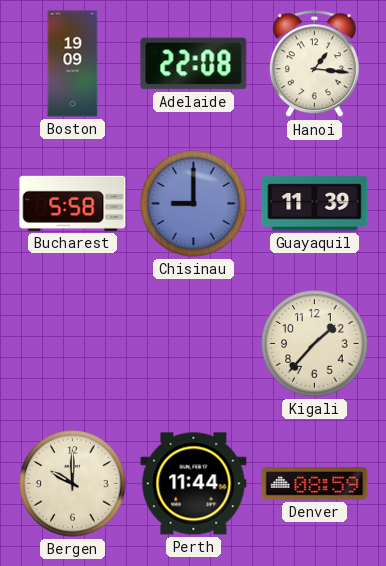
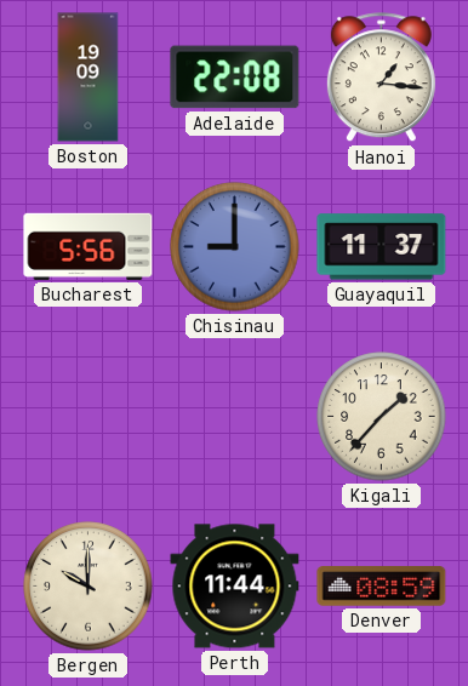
Bucharest: 5:58 -> 5:56
Guayaquil: 11:39 -> 11:37
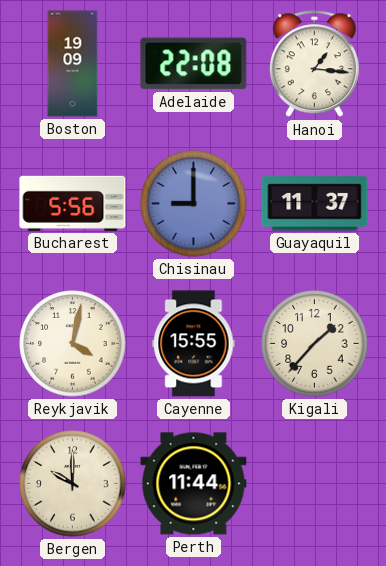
Reykjavik: none -> 4:02
Cayenne: none -> 15:55
Denver: 08:59 -> none
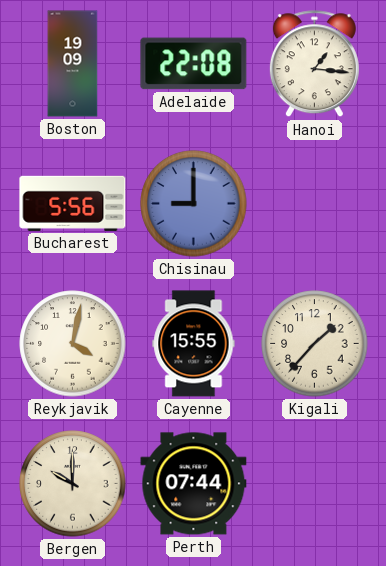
Guayaquil: 11:37 -> none
Perth: 11:44 -> 07:44
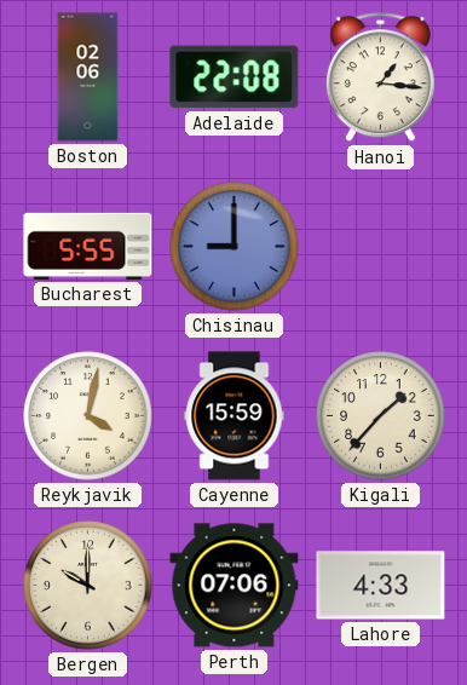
Boston: 19:09 -> 02:06
Bucharest: 5:56 -> 5:55
Cayenne: 15:55 -> 15:59
Perth: 07:44 -> 07:06
Lahore: none -> 4:33
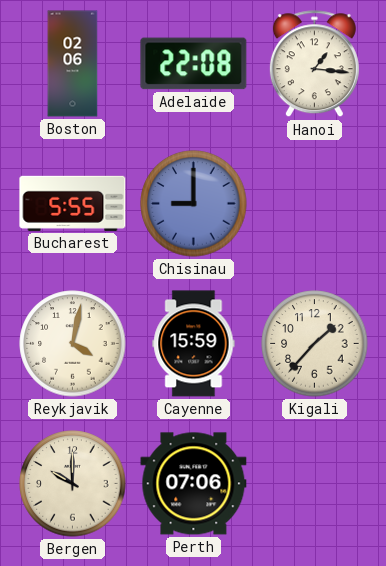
Lahore: 4:33 -> none
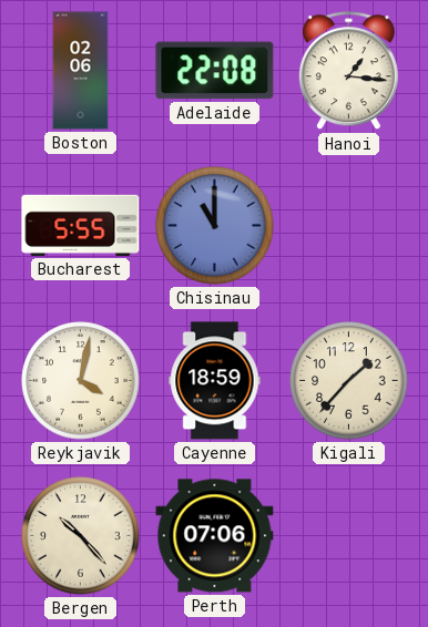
Chisinau: 9:00 -> 11:00
Cayenne: 15:59 -> 18:59
Bergen: 10:00 -> 10:23
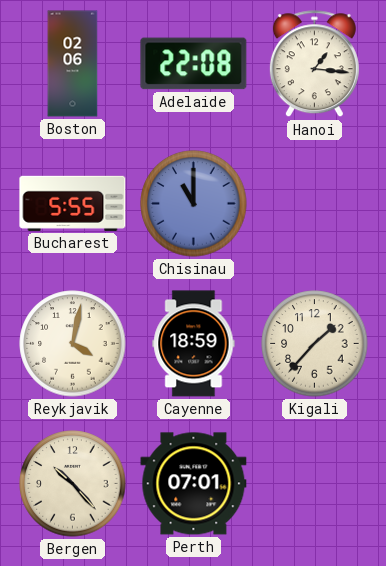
Perth: 07:06 -> 07:01
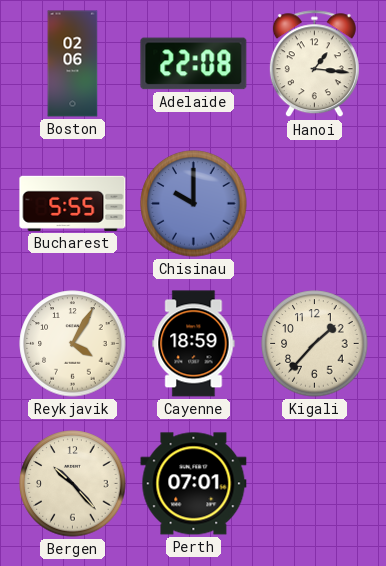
Chisinau: 11:00 -> 10:00
Reykjavik: 4:02 -> 4:05
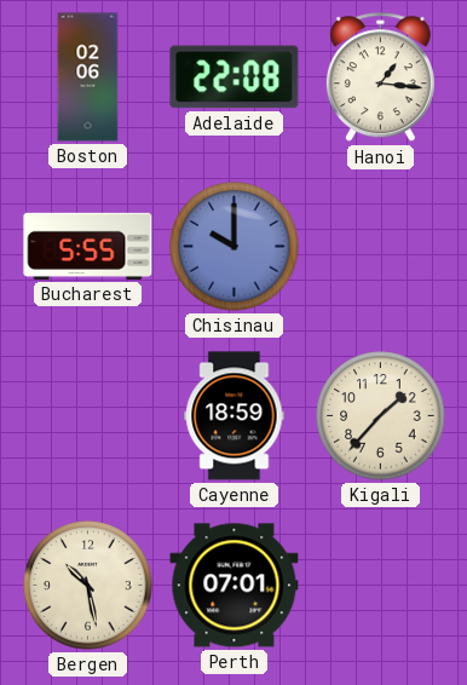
Reykjavik: 4:05 -> none
Bergen: 10:23 -> 10:28
